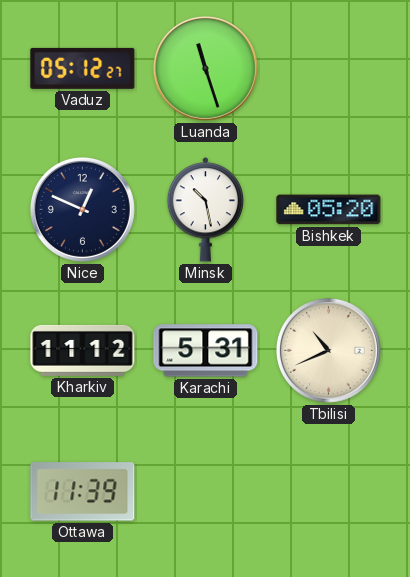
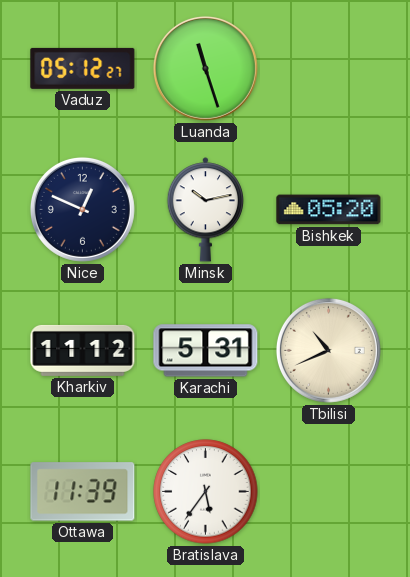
Minsk: 10:28 -> 10:13
Bratislava: none -> 5:36
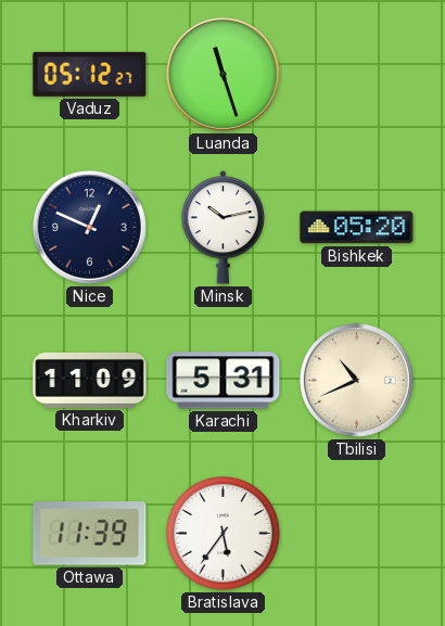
Kharkiv: 11:12 -> 11:09
